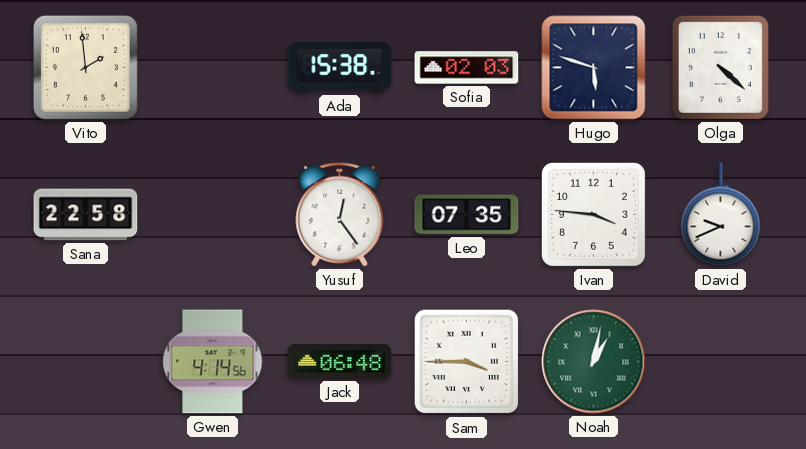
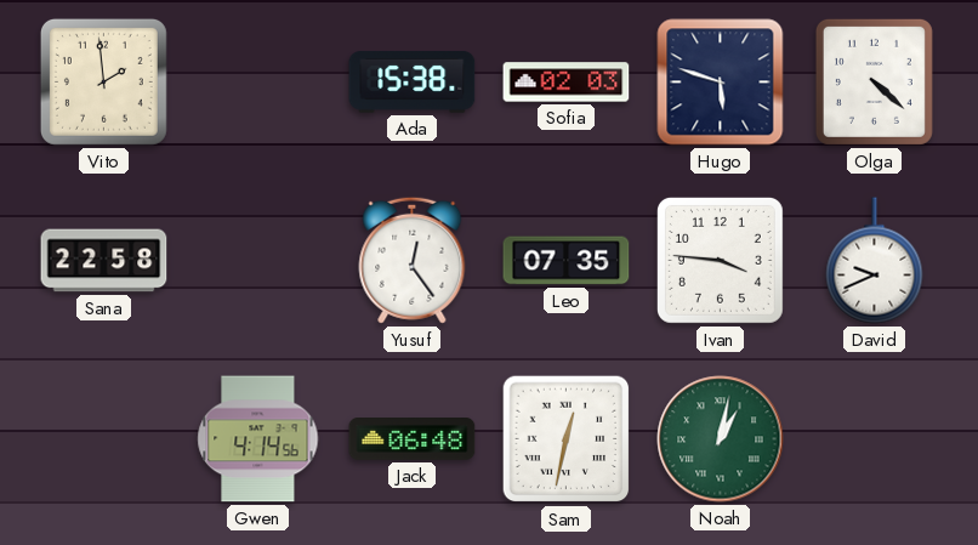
Sam: 3:45 -> 12:32
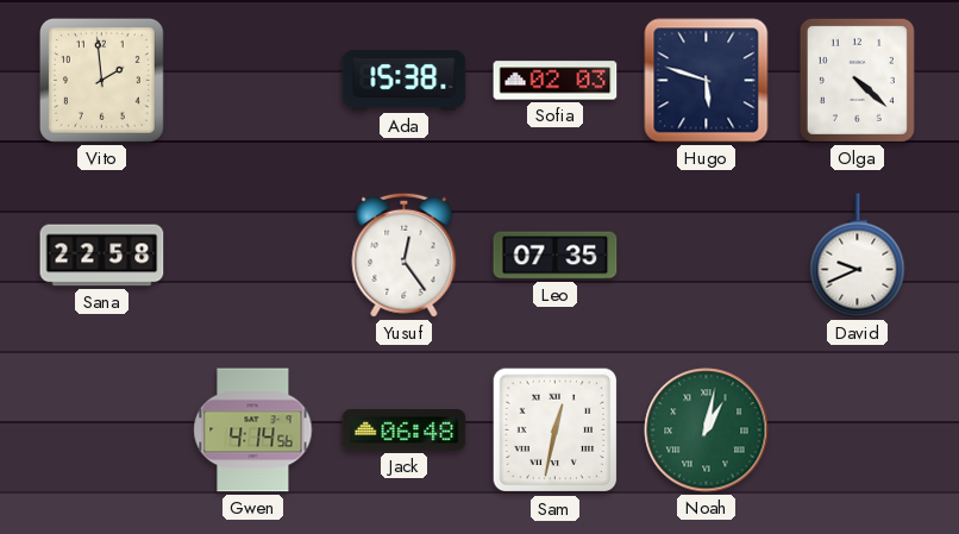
Ivan: 3:46 -> none
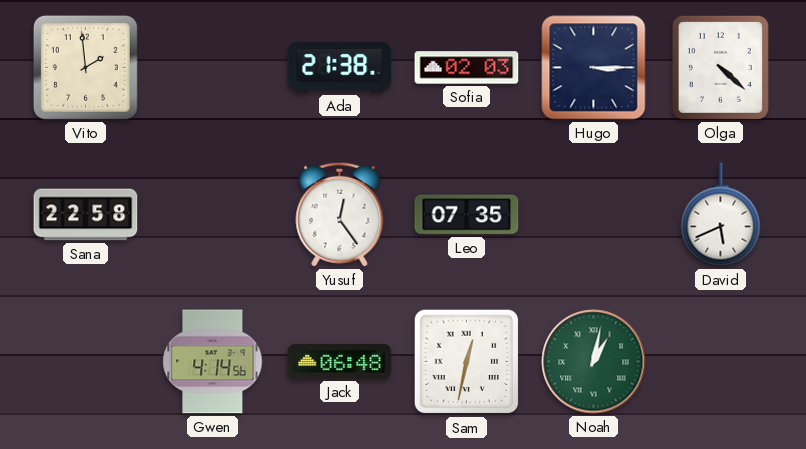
Ada: 15:38 -> 21:38
Hugo: 5:48 -> 3:15
David: 9:41 -> 5:41
